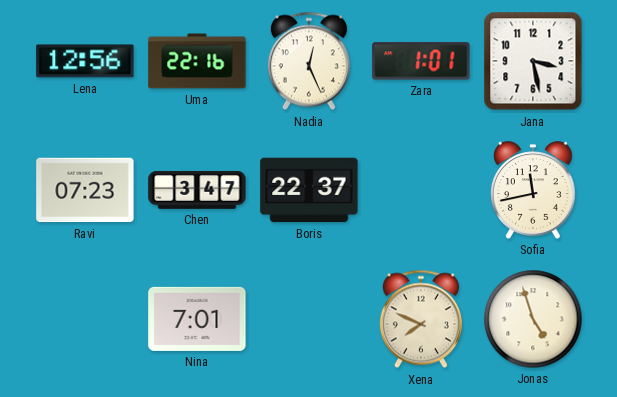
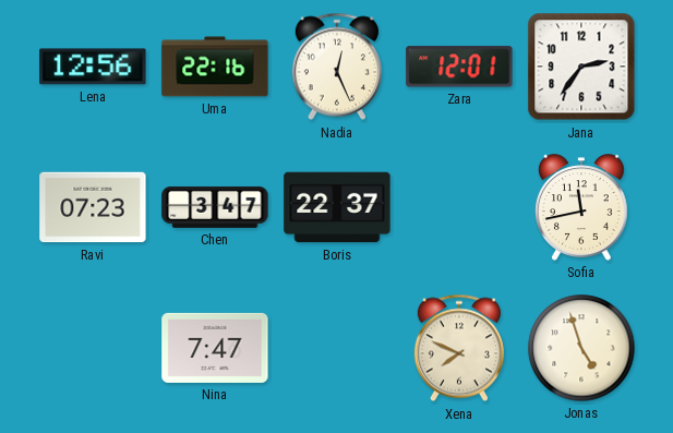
Zara: 1:01 -> 12:01
Jana: 3:28 -> 2:36
Nina: 7:01 -> 7:47
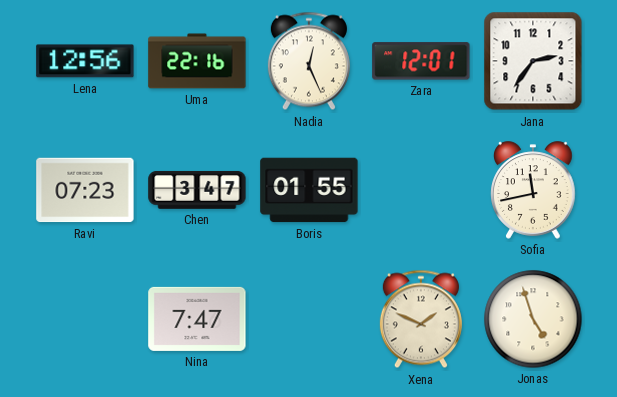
Boris: 22:37 -> 01:55
Xena: 7:49 -> 1:49
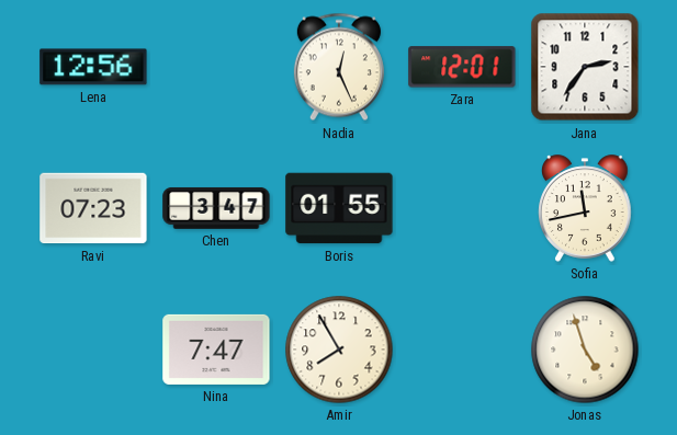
Uma: 22:16 -> none
Amir: none -> 7:55
Xena: 1:49 -> none
